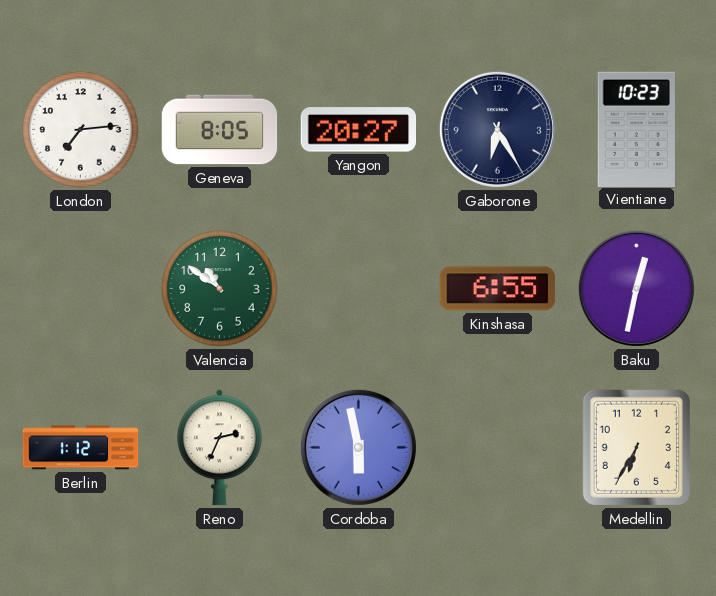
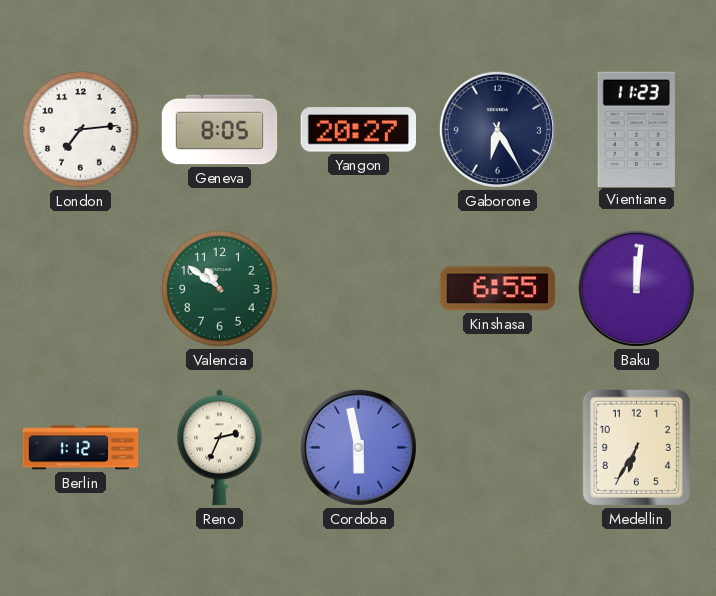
Vientiane: 10:23 -> 11:23
Baku: 12:32 -> 12:01
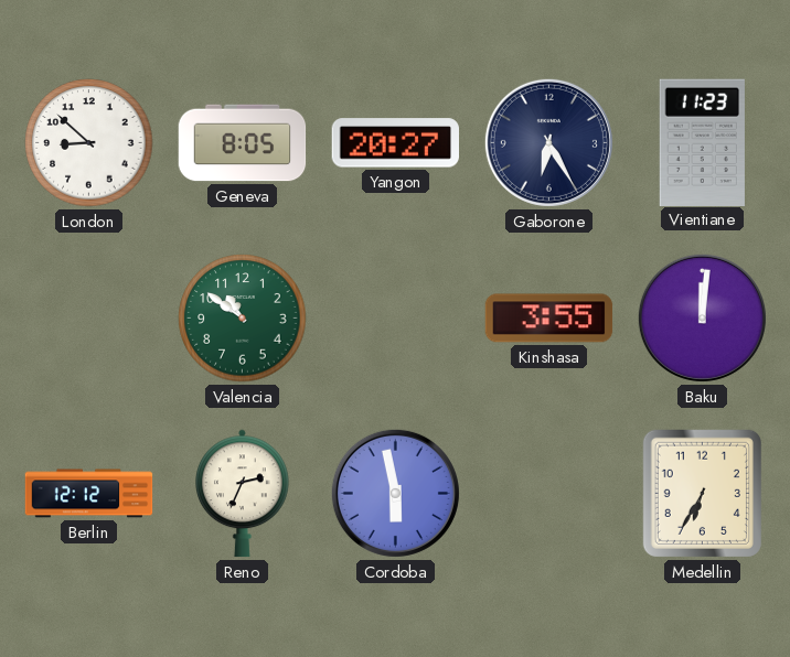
London: 7:14 -> 8:52
Kinshasa: 6:55 -> 3:55
Berlin: 1:12 -> 12:12
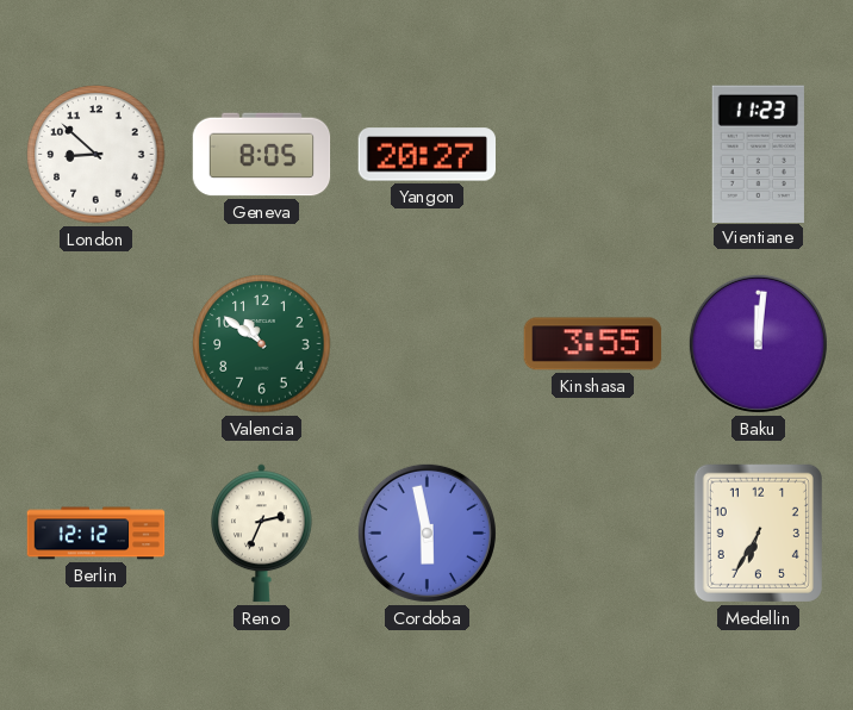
Gaborone: 6:25 -> none
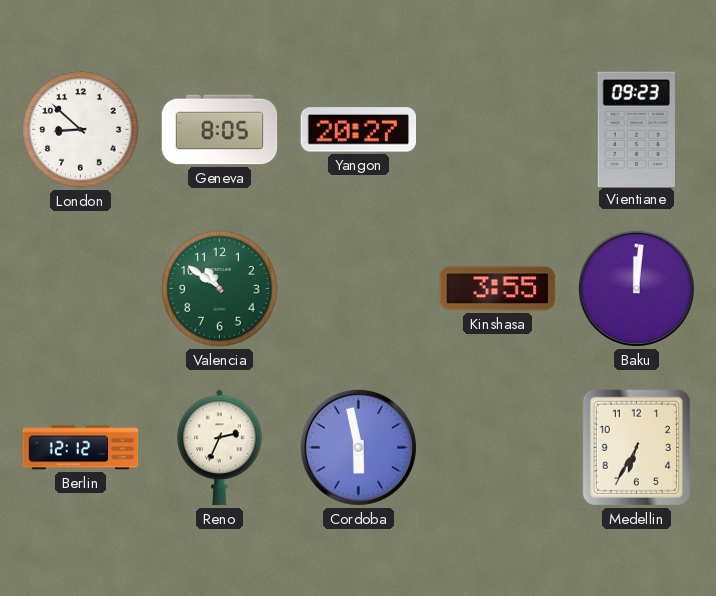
Vientiane: 11:23 -> 09:23
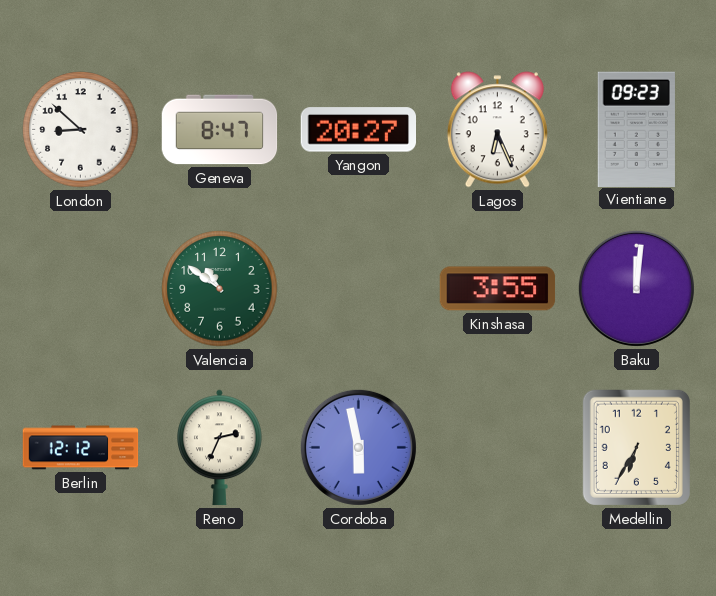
Geneva: 8:05 -> 8:47
Lagos: none -> 6:26
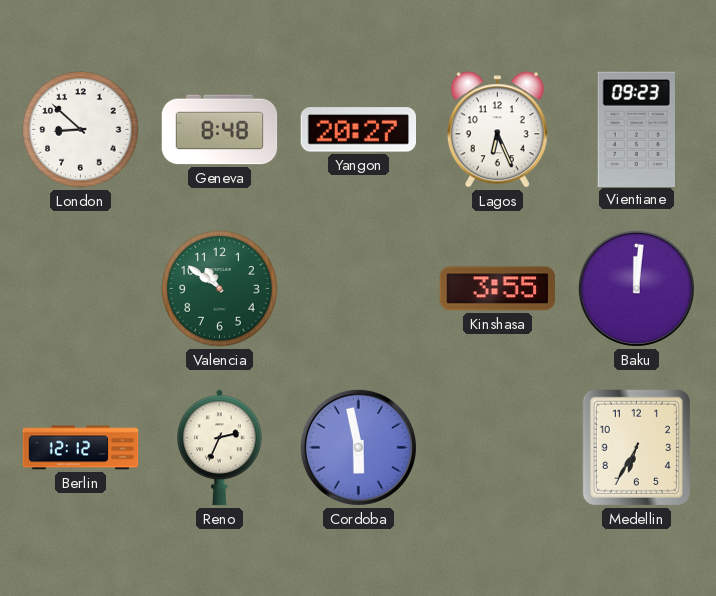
Geneva: 8:47 -> 8:48
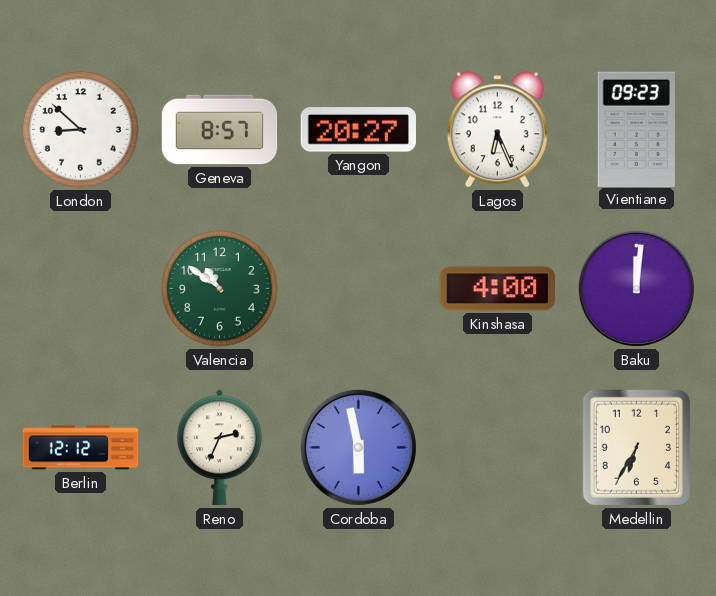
Geneva: 8:48 -> 8:57
Kinshasa: 3:55 -> 4:00
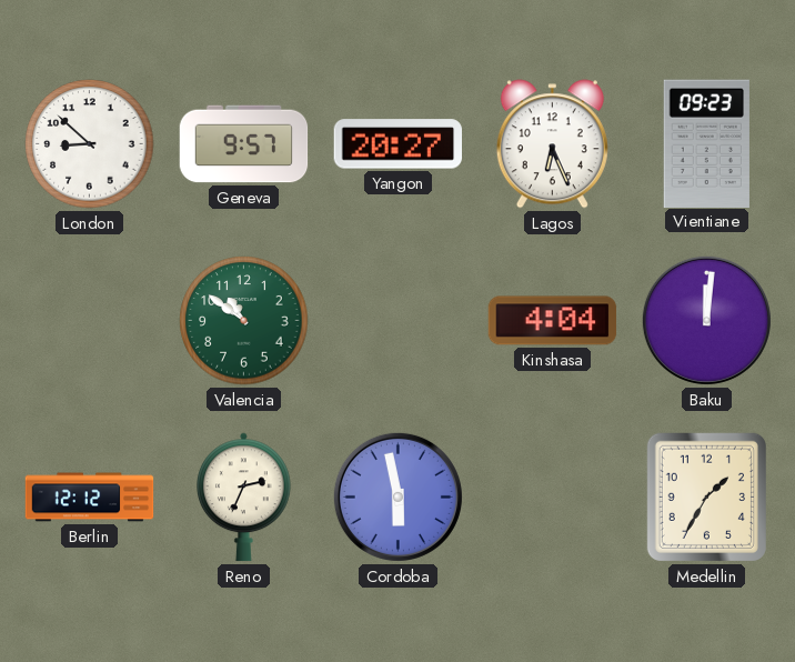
Geneva: 8:57 -> 9:57
Kinshasa: 4:00 -> 4:04
Medellin: 6:35 -> 1:35
